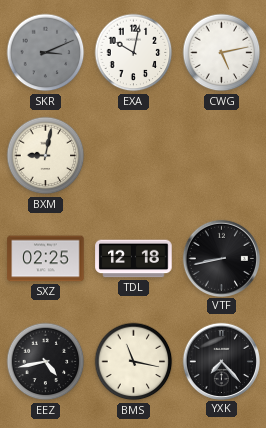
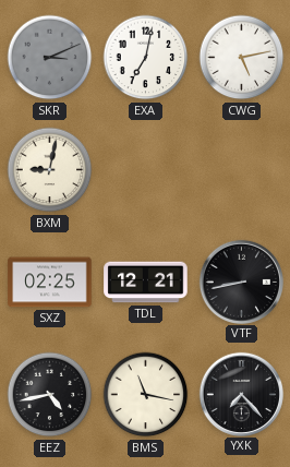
EXA: 10:02 -> 7:02
TDL: 12:18 -> 12:21
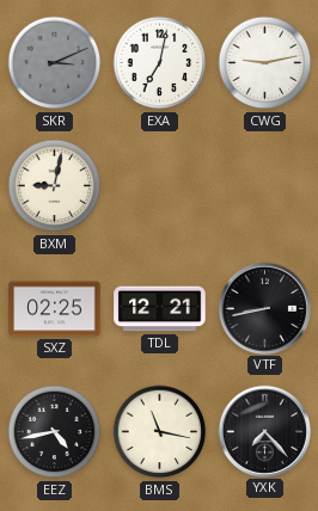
CWG: 5:13 -> 9:13
